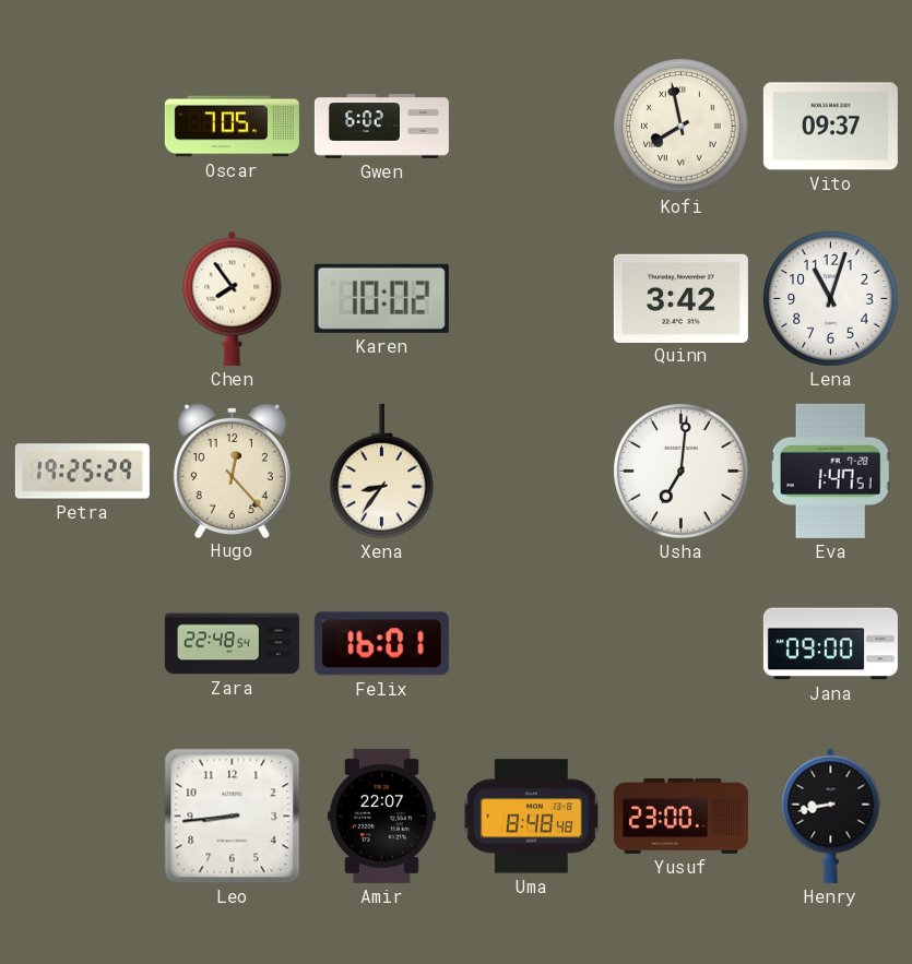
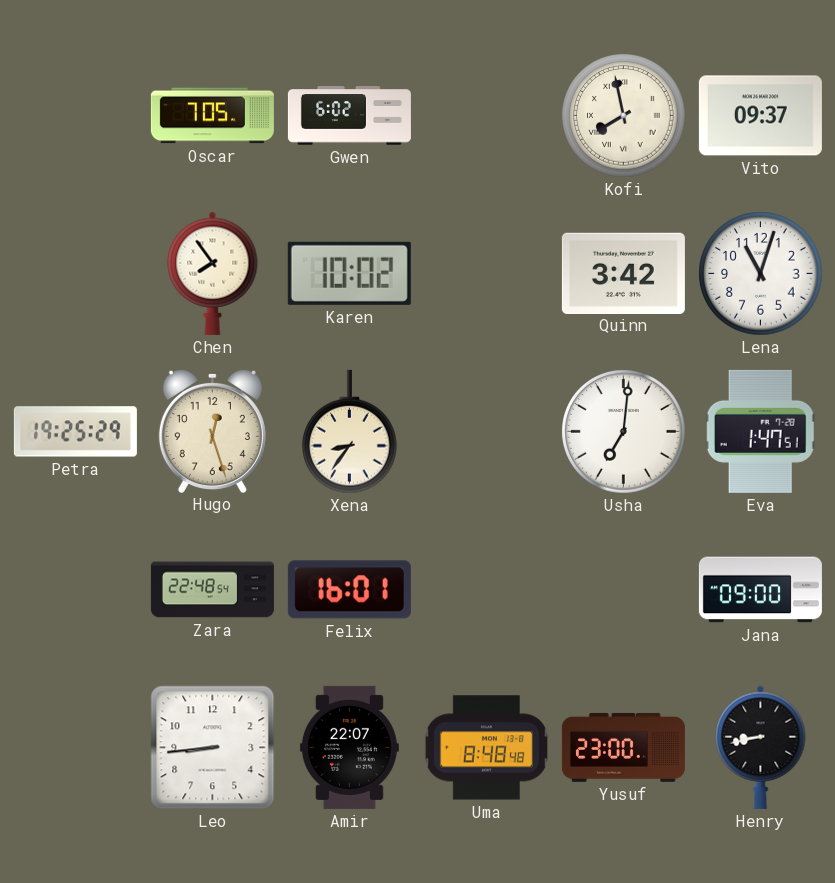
Hugo: 12:23 -> 12:27
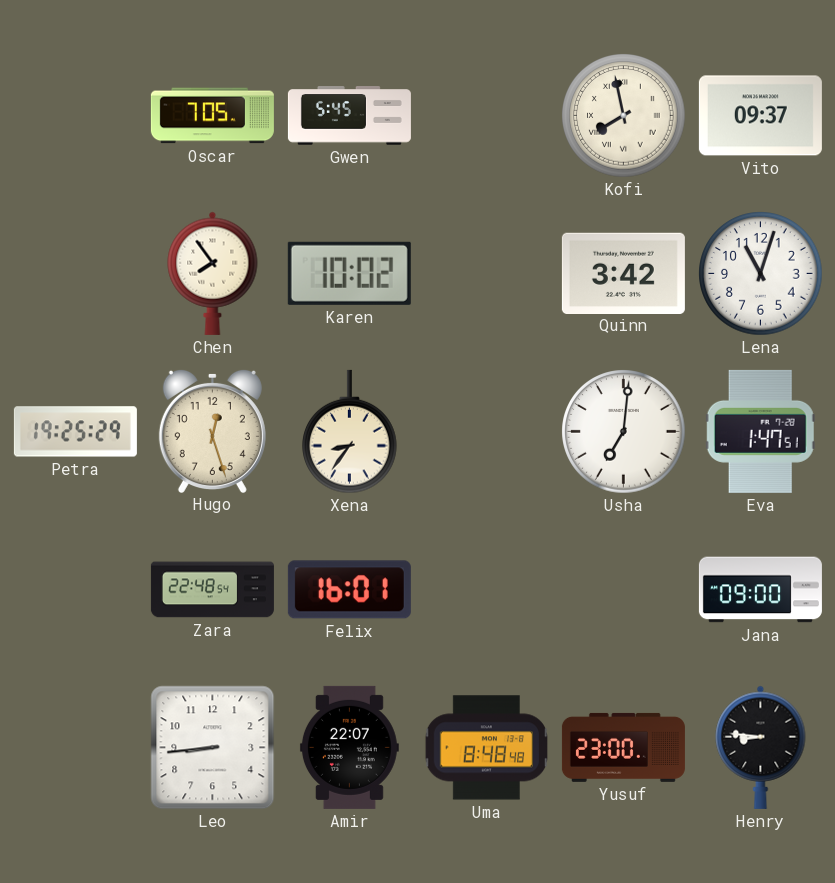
Gwen: 6:02 -> 5:45
Henry: 8:43 -> 8:46
